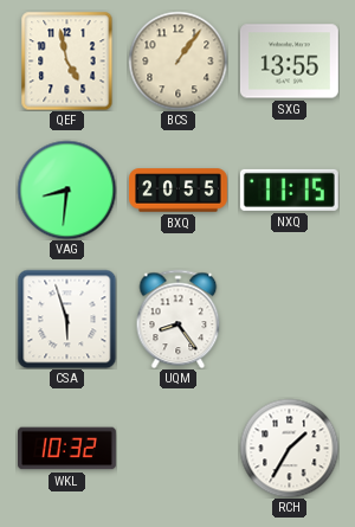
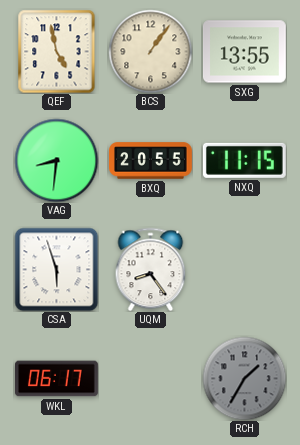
WKL: 10:32 -> 06:17
RCH dial: white -> grey
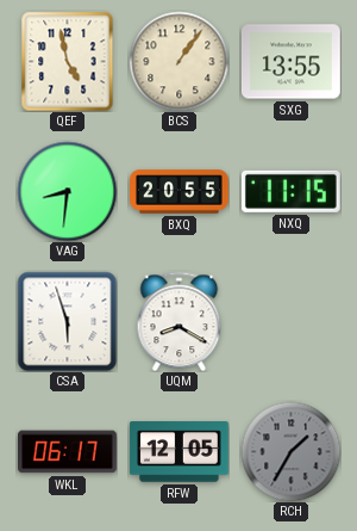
UQM: 8:24 -> 8:20
RFW: none -> 12:05
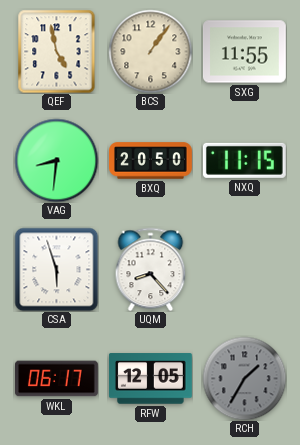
SXG: 13:55 -> 11:55
BXQ: 20:55 -> 20:50
UQM: 8:20 -> 8:23
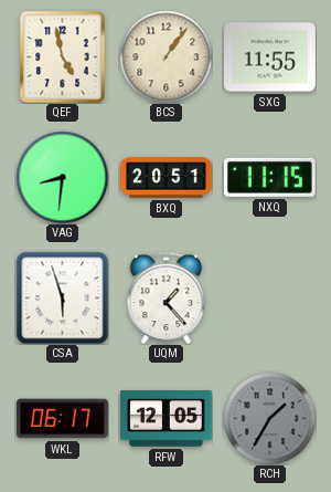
BXQ: 20:50 -> 20:51
UQM: 8:23 -> 1:23
